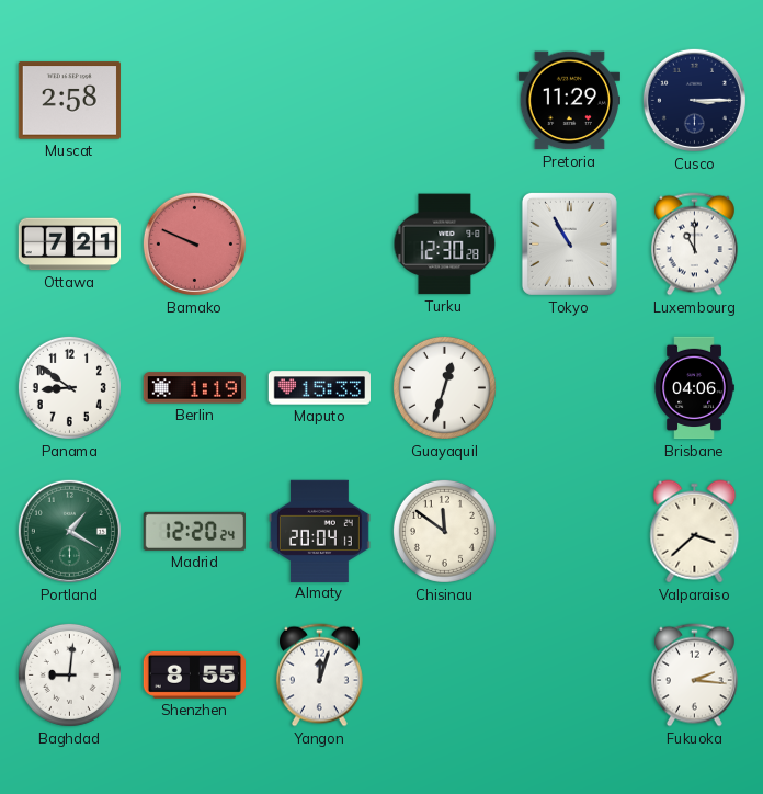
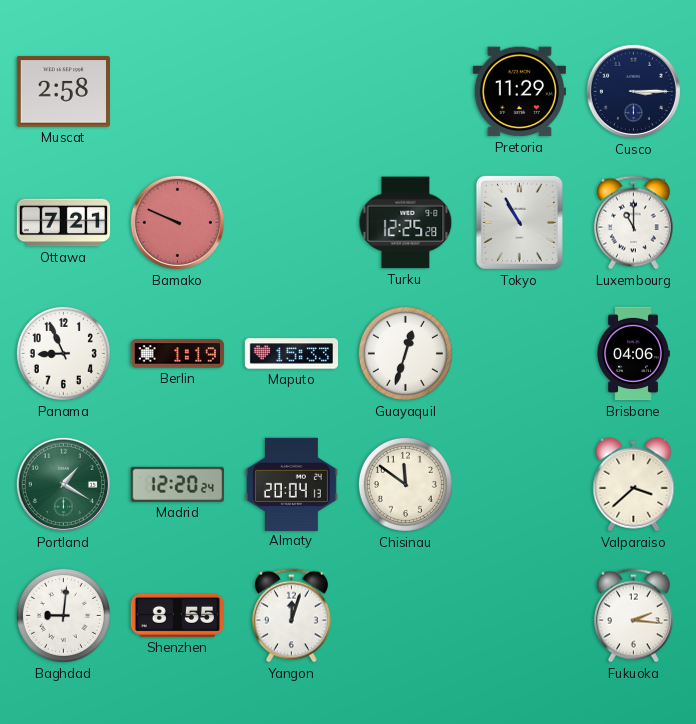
Turku: 12:30 -> 12:25
Panama: 8:51 -> 8:56
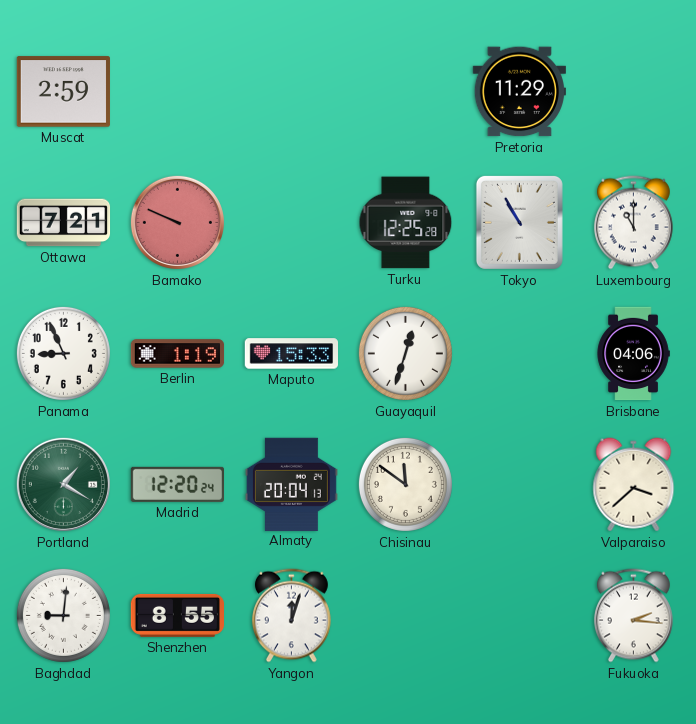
Muscat: 2:58 -> 2:59
Cusco: 3:15 -> none
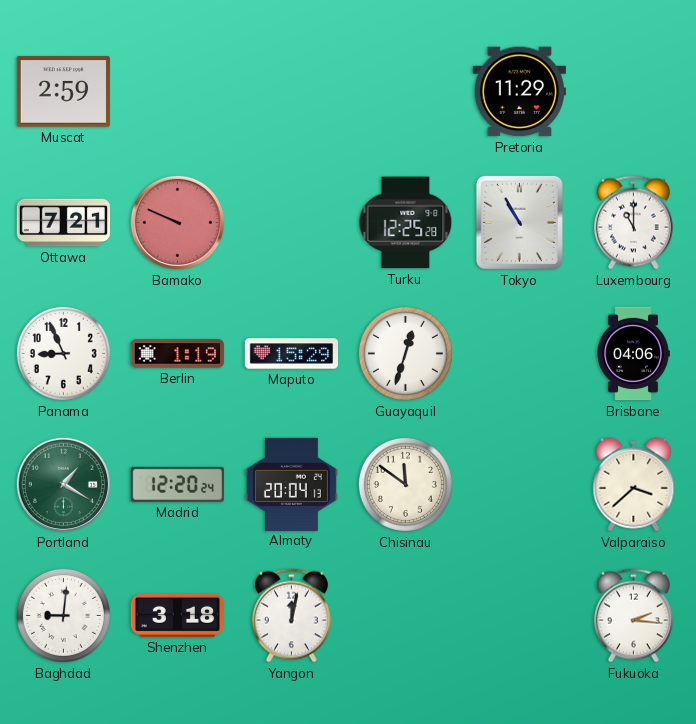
Maputo: 15:33 -> 15:29
Shenzhen: 8:55 -> 3:18
Yangon: 12:03 -> 12:02
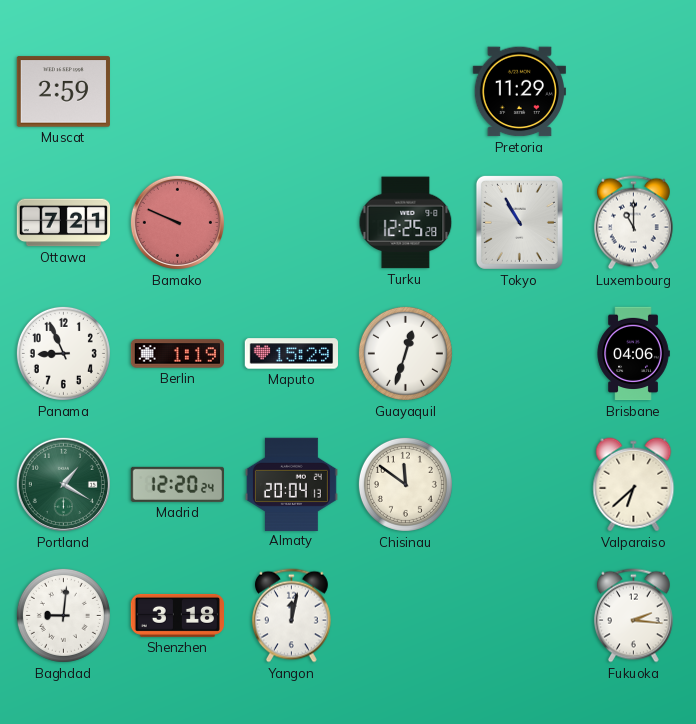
Valparaiso: 3:38 -> 6:38
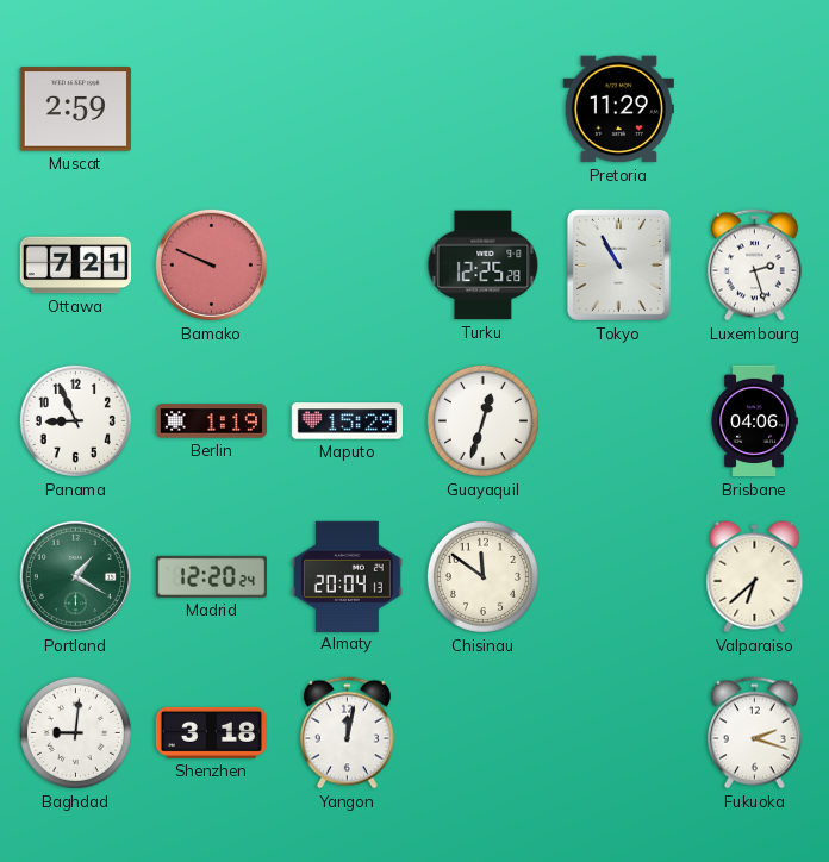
Luxembourg: 11:00 -> 2:27
Fukuoka: 2:16 -> 2:18
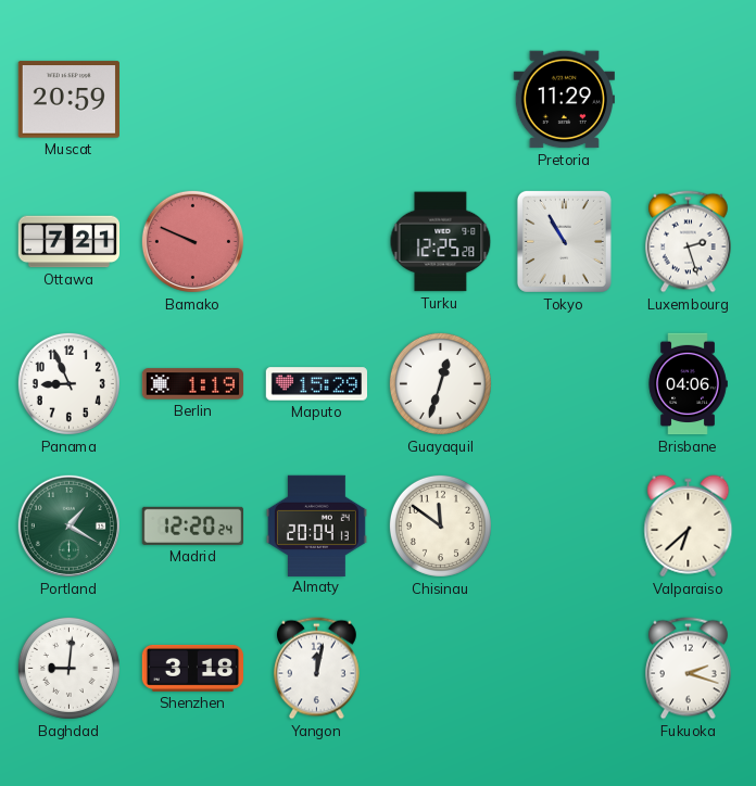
Muscat: 2:59 -> 20:59
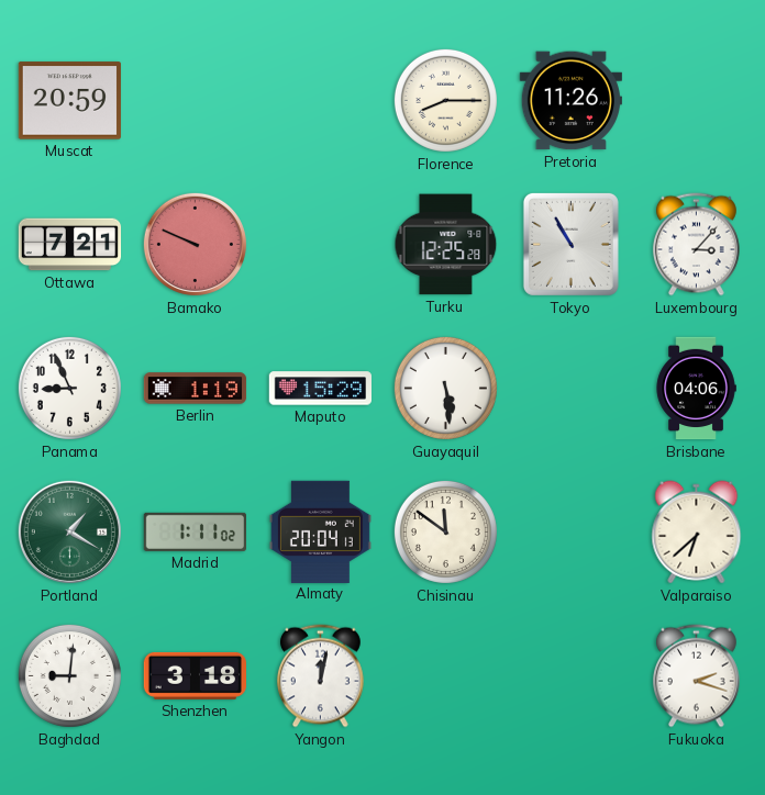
Florence: none -> 8:15
Pretoria: 11:29 -> 11:26
Luxembourg: 2:27 -> 3:07
Guayaquil: 12:33 -> 5:29
Madrid: 12:20 -> 1:11
